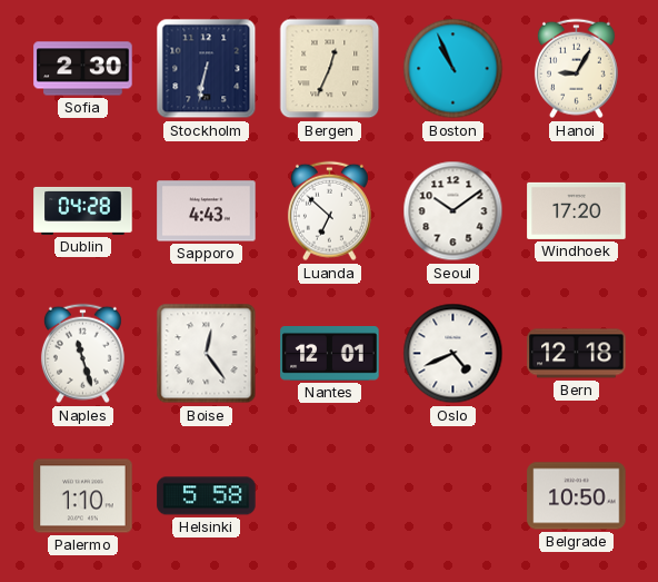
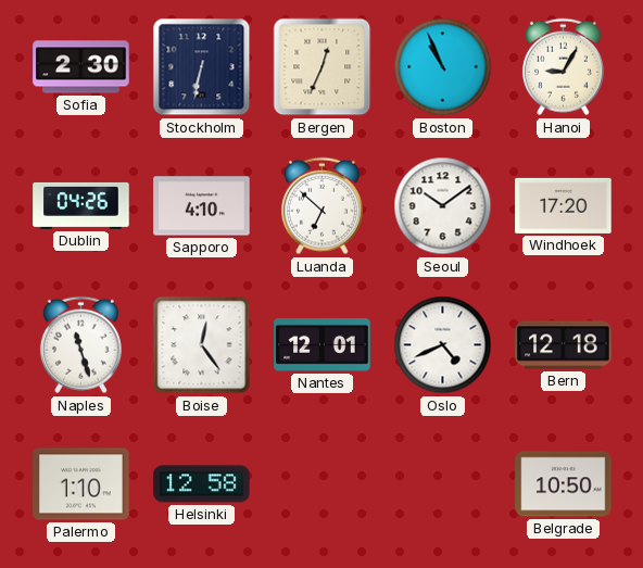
Dublin: 04:28 -> 04:26
Sapporo: 4:43 -> 4:10
Helsinki: 5:58 -> 12:58
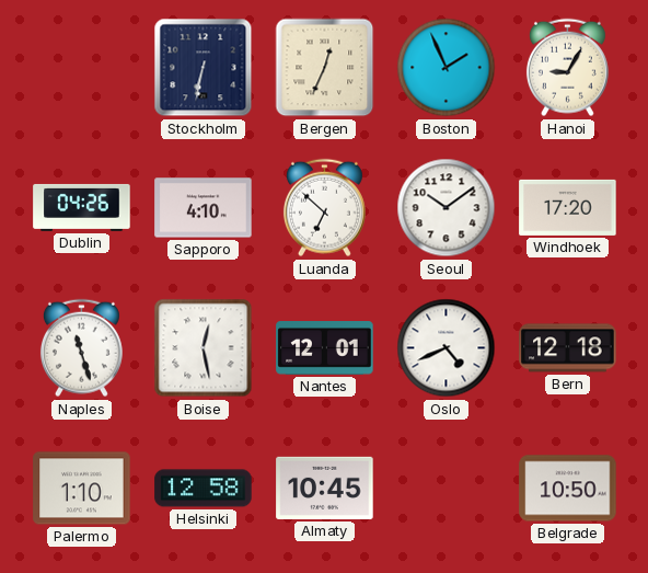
Sofia: 2:30 -> none
Boston: 10:56 -> 1:56
Boise: 12:24 -> 12:28
Almaty: none -> 10:45
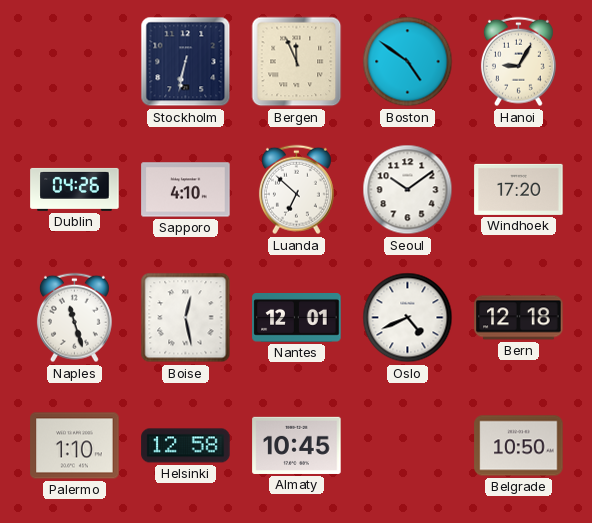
Bergen: 12:34 -> 11:56
Boston: 1:56 -> 4:51
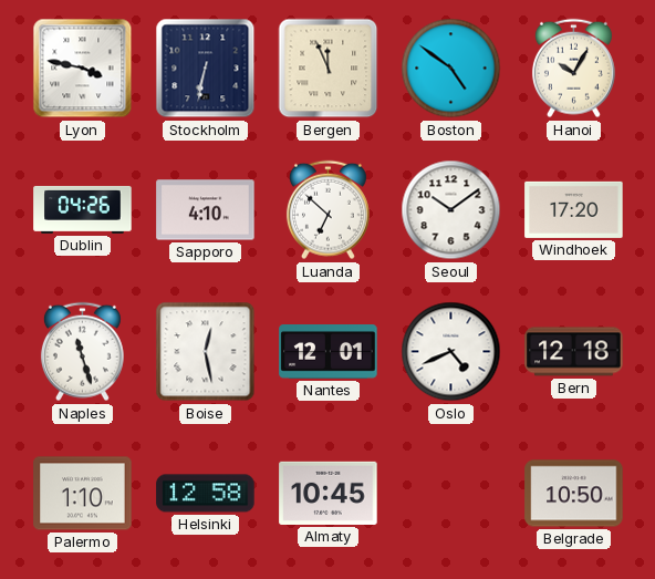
Lyon: none -> 3:47
Hanoi: 9:05 -> 10:05
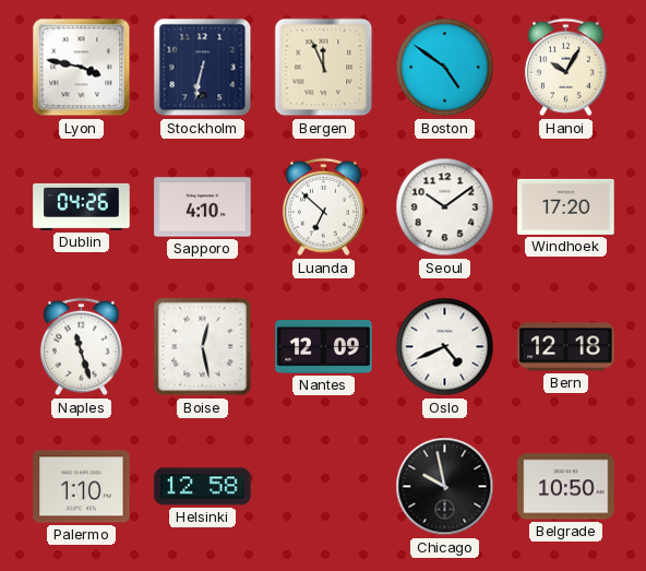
Nantes: 12:01 -> 12:09
Almaty: 10:45 -> none
Chicago: none -> 9:58
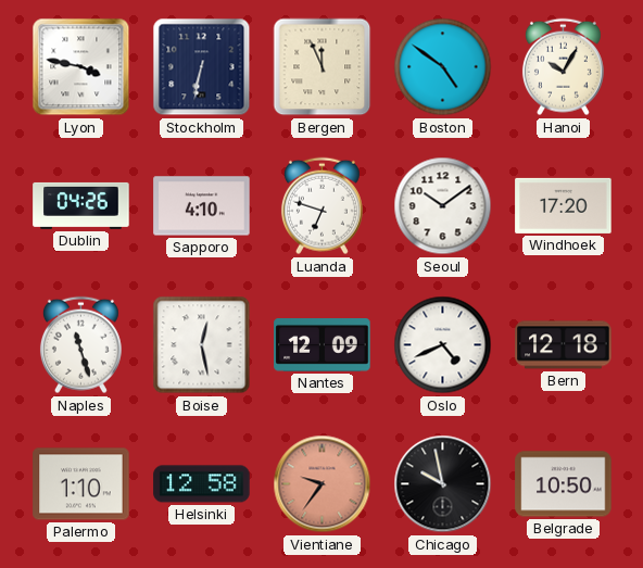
Luanda: 6:52 -> 6:48
Vientiane: none -> 9:36
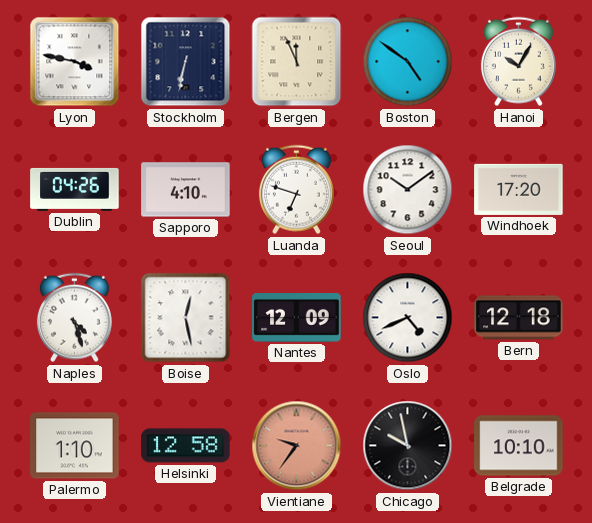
Naples: 11:27 -> 4:27
Belgrade: 10:50 -> 10:10
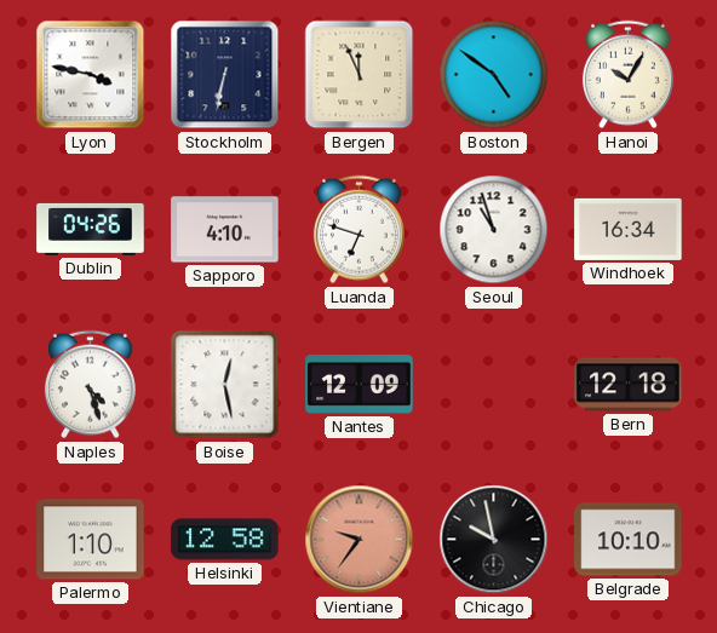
Seoul: 10:09 -> 10:57
Windhoek: 17:20 -> 16:34
Oslo: 4:41 -> none
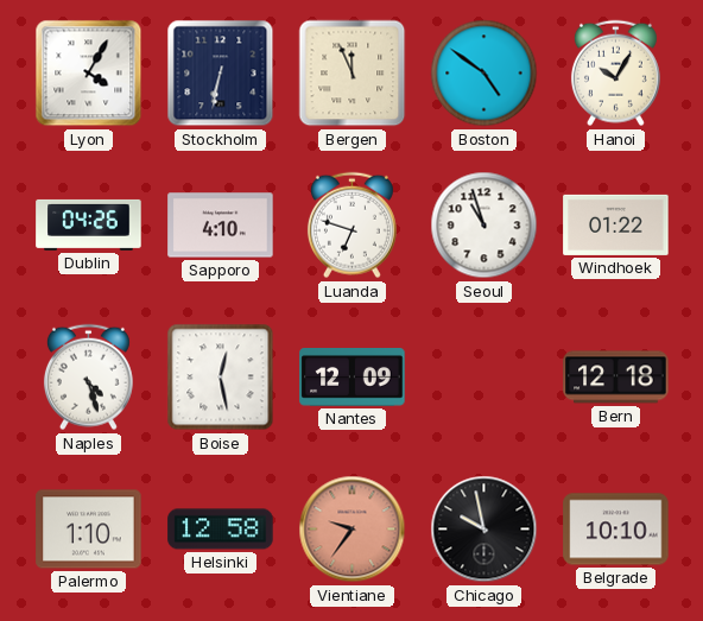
Lyon: 3:47 -> 4:05
Windhoek: 16:34 -> 01:22
